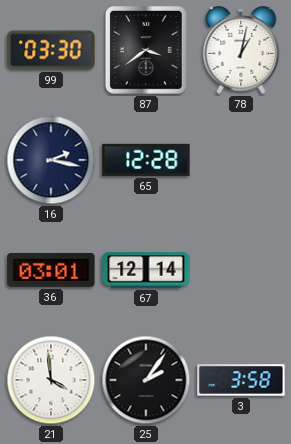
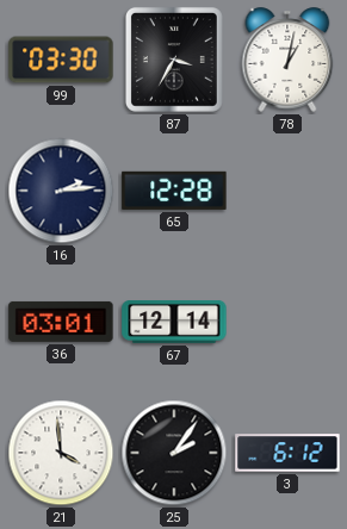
87: 3:39 -> 3:35
16: 2:17 -> 2:14
3: 3:58 -> 6:12
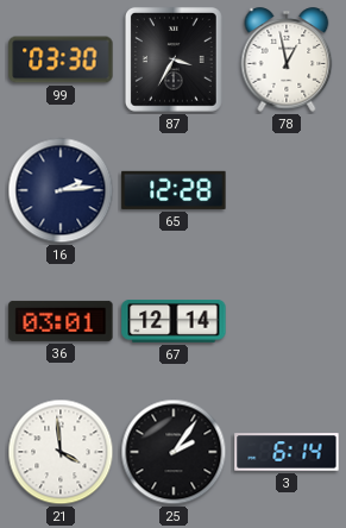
78: 1:02 -> 12:58
3: 6:12 -> 6:14
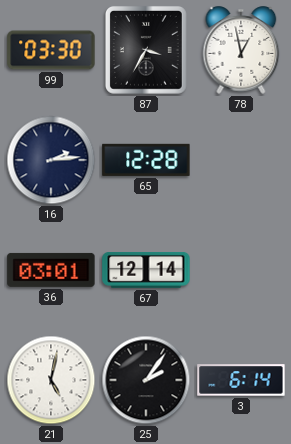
21: 3:59 -> 5:02
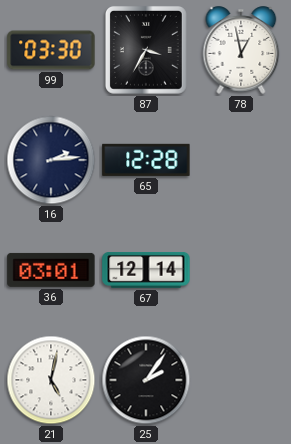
3: 6:14 -> none
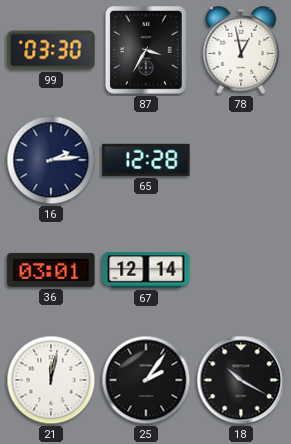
21: 5:02 -> 12:02
18: none -> 10:20
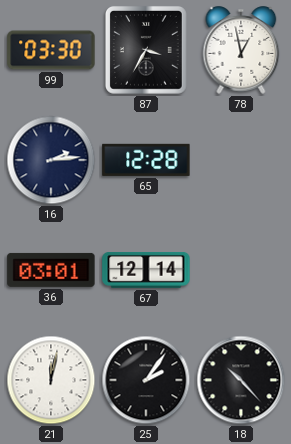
18: 10:20 -> 10:23
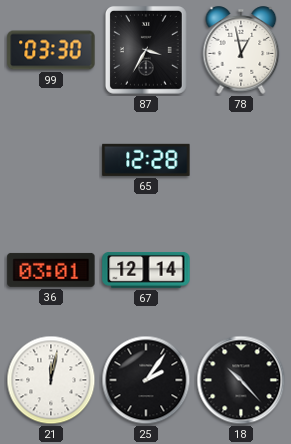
16: 2:14 -> none
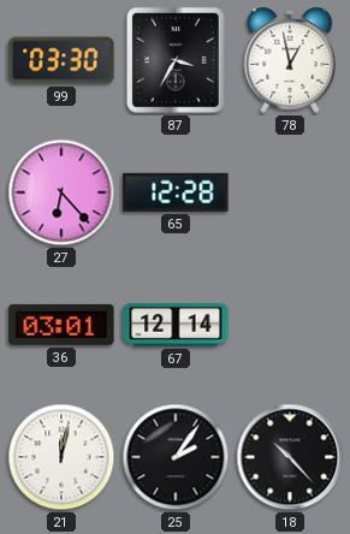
27: none -> 6:23
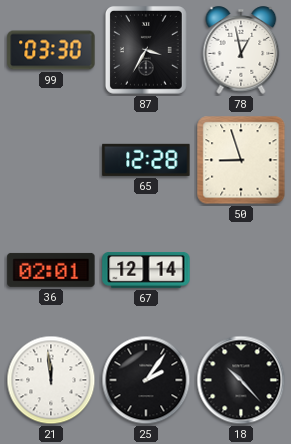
27: 6:23 -> none
50: none -> 8:57
36: 03:01 -> 02:01
21: 12:02 -> 11:59
